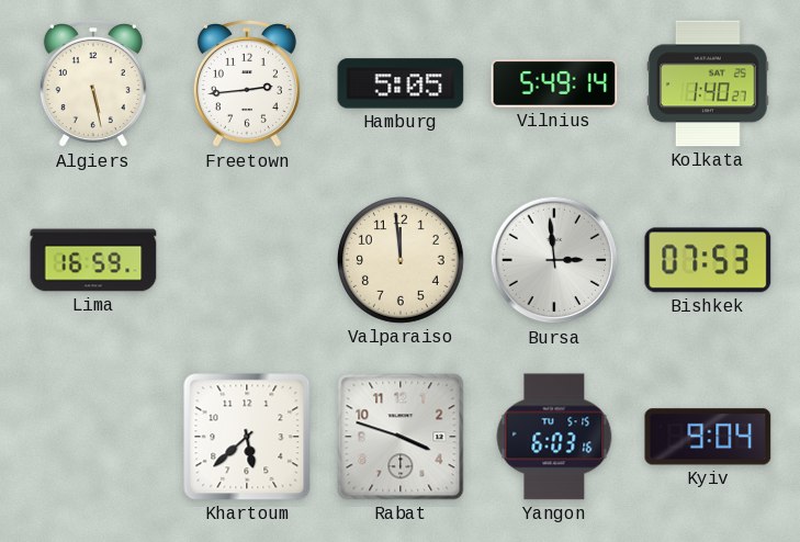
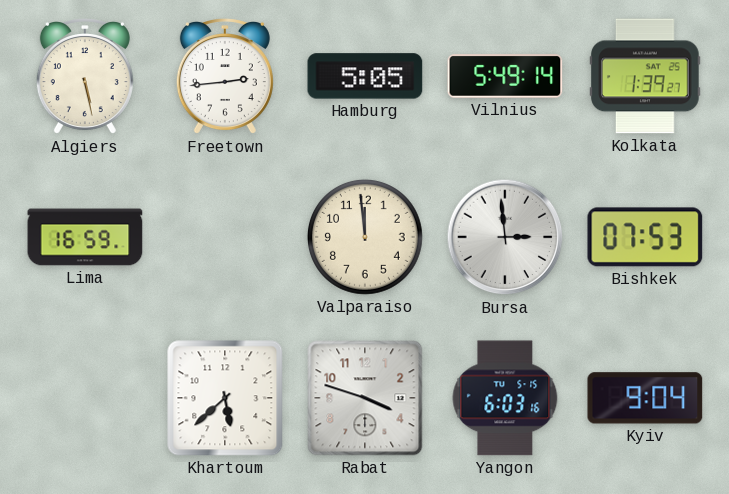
Kolkata: 1:40 -> 1:39
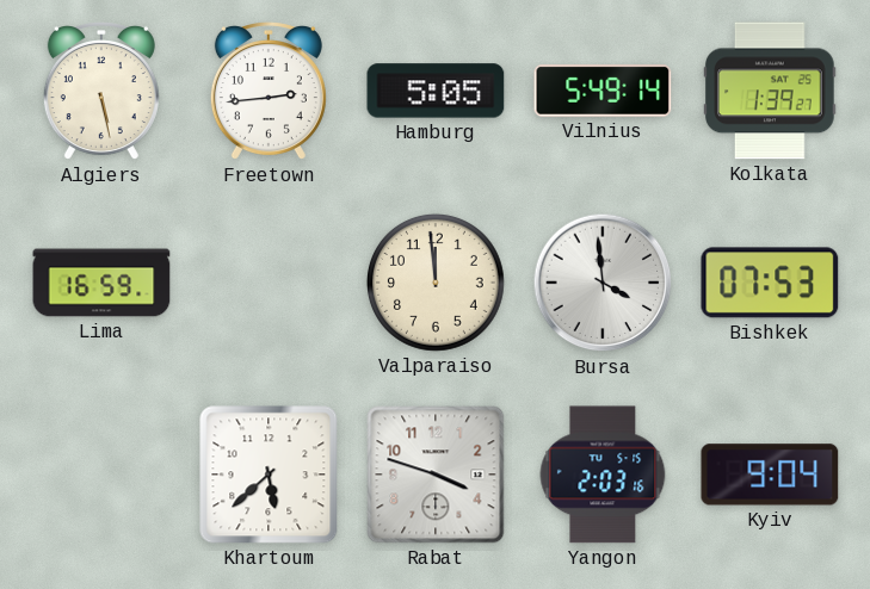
Bursa: 2:59 -> 3:59
Yangon: 6:03 -> 2:03
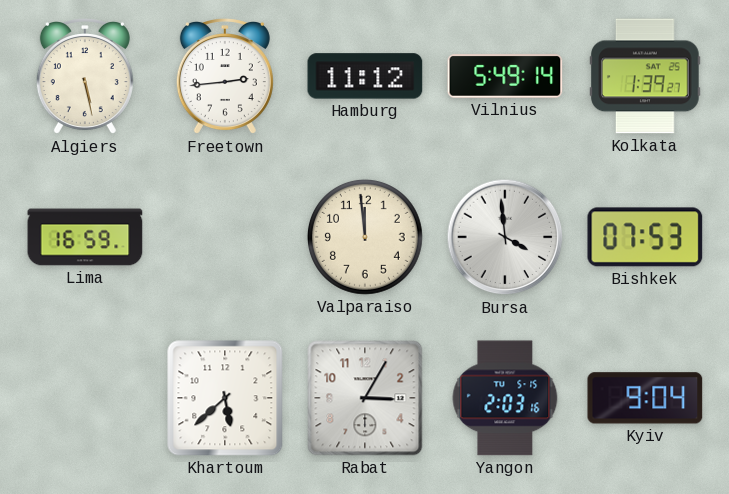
Hamburg: 5:05 -> 11:12
Rabat: 3:48 -> 3:05
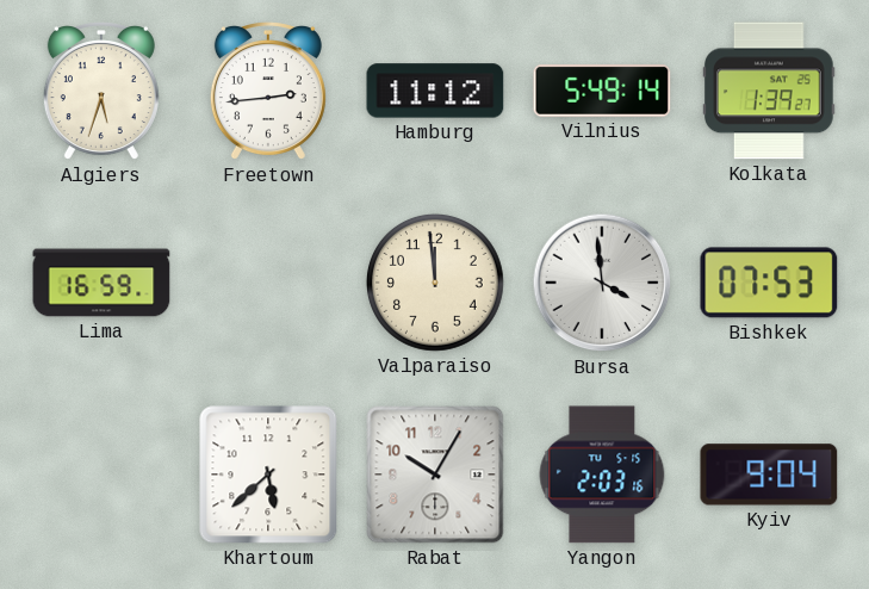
Algiers: 5:28 -> 5:33
Rabat: 3:05 -> 10:05
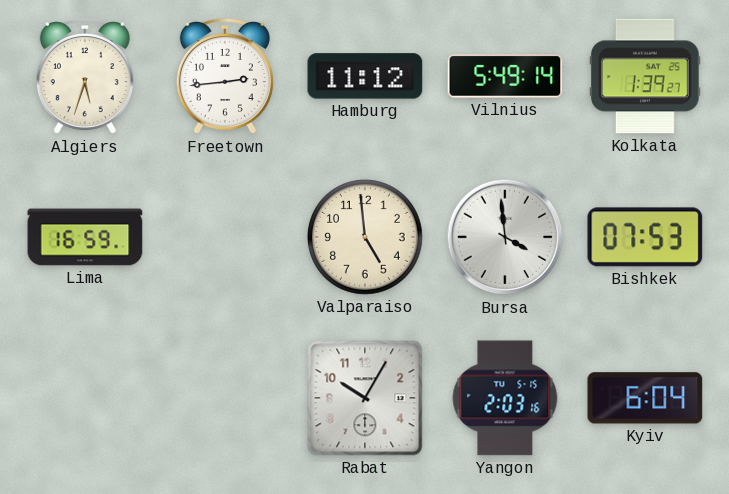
Valparaiso: 11:59 -> 4:59
Khartoum: 5:38 -> none
Kyiv: 9:04 -> 6:04
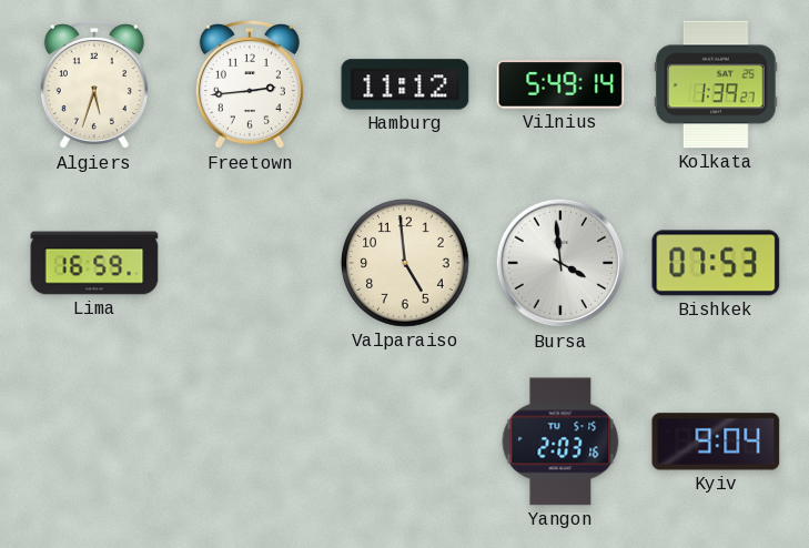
Rabat: 10:05 -> none
Kyiv: 6:04 -> 9:04
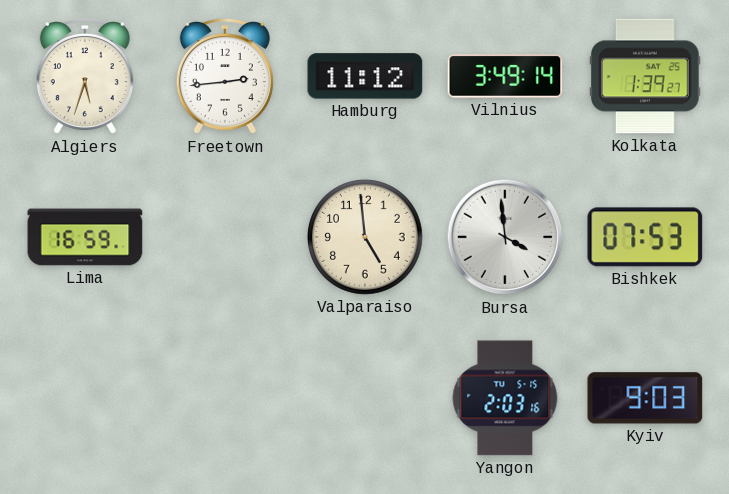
Vilnius: 5:49 -> 3:49
Kyiv: 9:04 -> 9:03
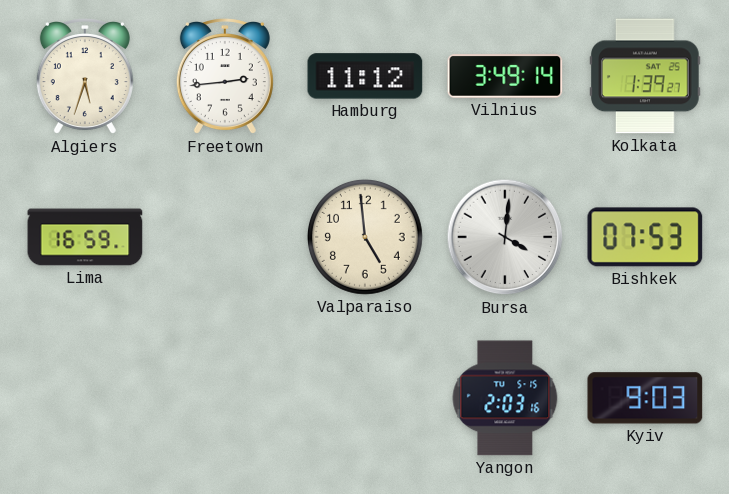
Bursa: 3:59 -> 4:01
